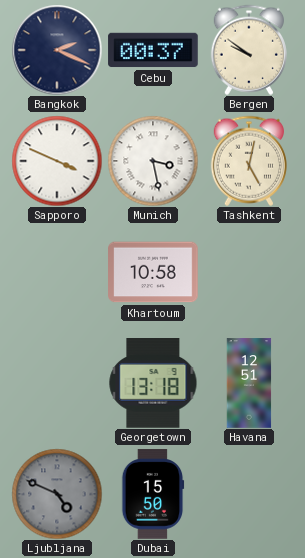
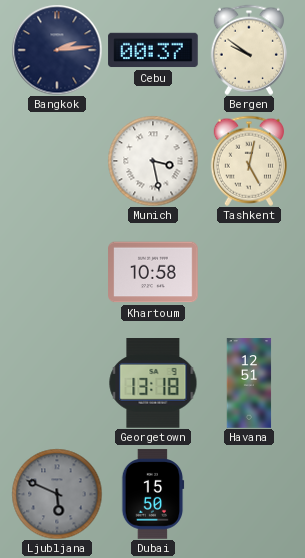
Bangkok: 2:19 -> 2:14
Sapporo: 3:49 -> none
Ljubljana: 4:49 -> 5:49
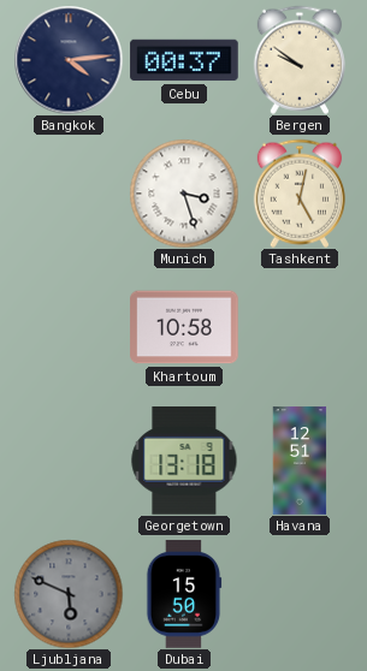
Bangkok: 2:14 -> 4:14
Munich: 3:28 -> 3:27
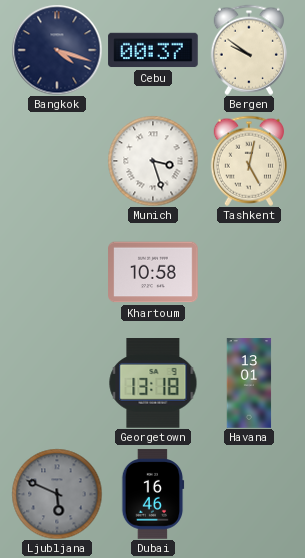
Bangkok: 4:14 -> 4:18
Havana: 12:51 -> 13:01
Dubai: 15:50 -> 16:46
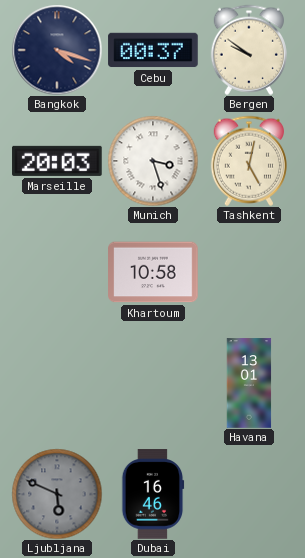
Marseille: none -> 20:03
Georgetown: 13:18 -> none
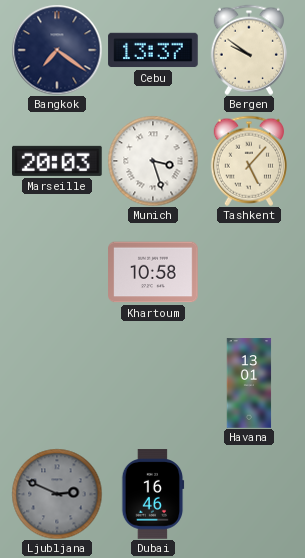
Bangkok: 4:18 -> 7:21
Cebu: 00:37 -> 13:37
Tashkent: 5:02 -> 5:07
Ljubljana: 5:49 -> 2:49
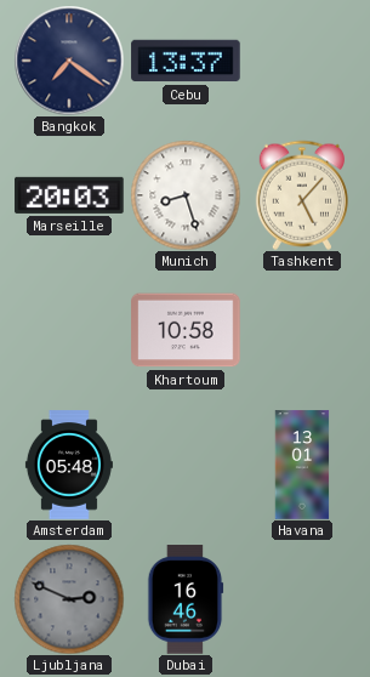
Bergen: 9:51 -> none
Munich: 3:27 -> 8:27
Amsterdam: none -> 05:48
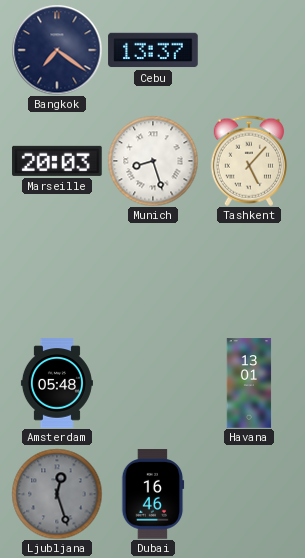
Khartoum: 10:58 -> none
Ljubljana: 2:49 -> 12:27
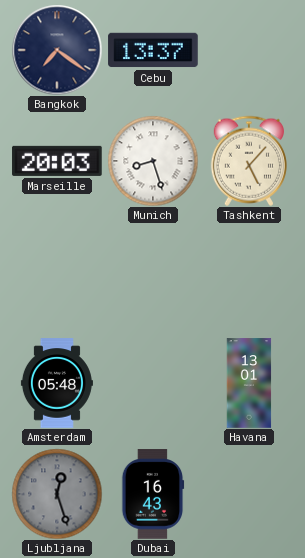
Dubai: 16:46 -> 16:43
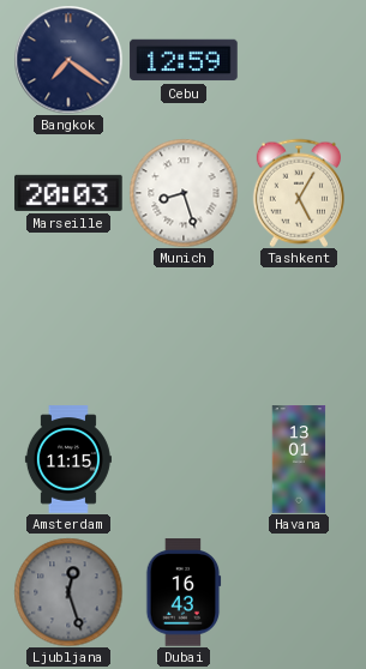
Cebu: 13:37 -> 12:59
Tashkent: 5:07 -> 5:05
Amsterdam: 05:48 -> 11:15
